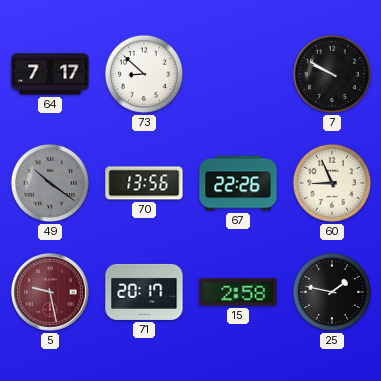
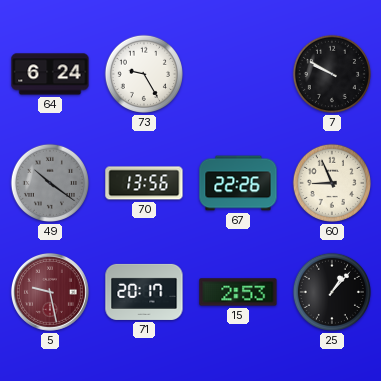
64: 7:17 -> 6:24
73: 8:52 -> 9:25
15: 2:58 -> 2:53
25: 1:47 -> 1:07
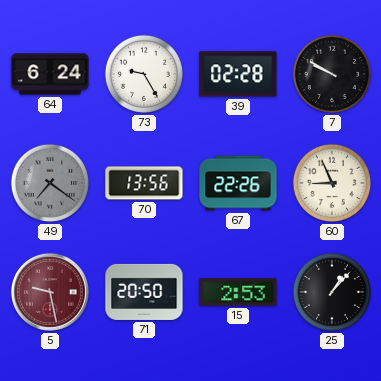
39: none -> 02:28
49: 10:21 -> 7:21
71: 20:17 -> 20:50
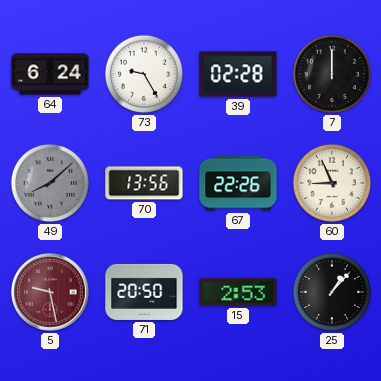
7: 9:50 -> 12:00
49: 7:21 -> 8:08
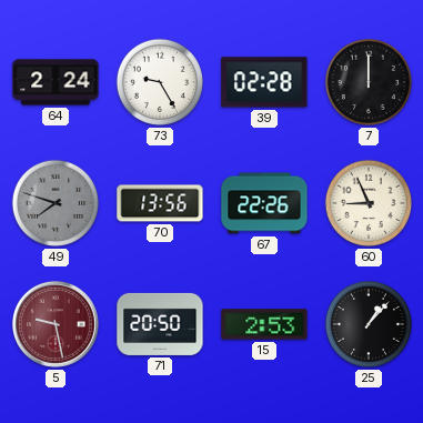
64: 6:24 -> 2:24
49: 8:08 -> 7:48
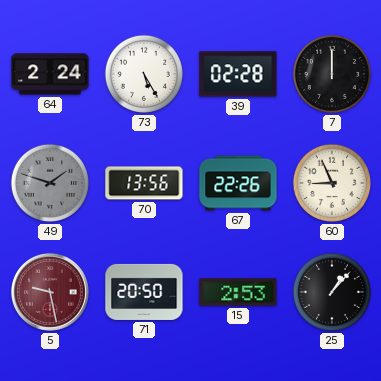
73: 9:25 -> 5:25
49: 7:48 -> 1:48
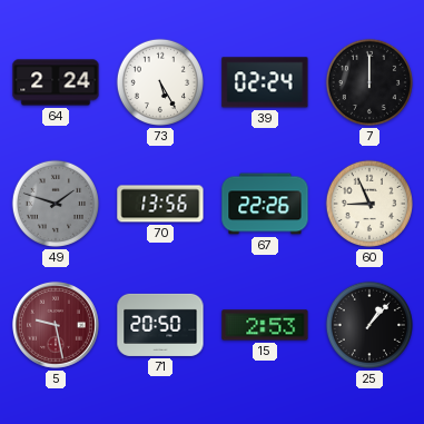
39: 02:28 -> 02:24
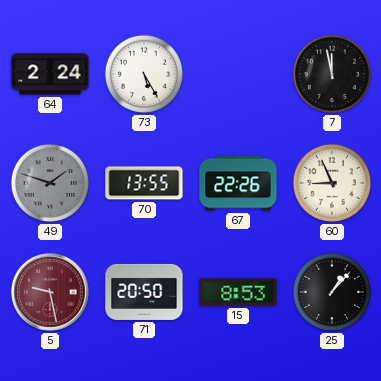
39: 02:24 -> none
7: 12:00 -> 11:58
70: 13:56 -> 13:55
15: 2:53 -> 8:53
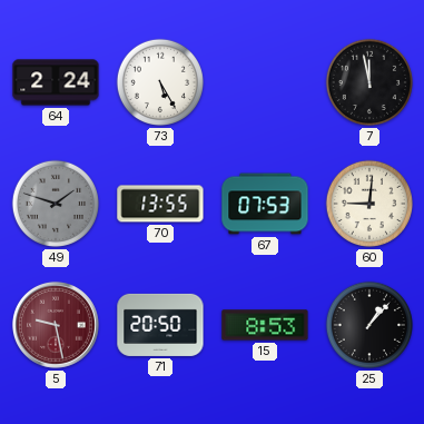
67: 22:26 -> 07:53
60: 8:56 -> 9:01
